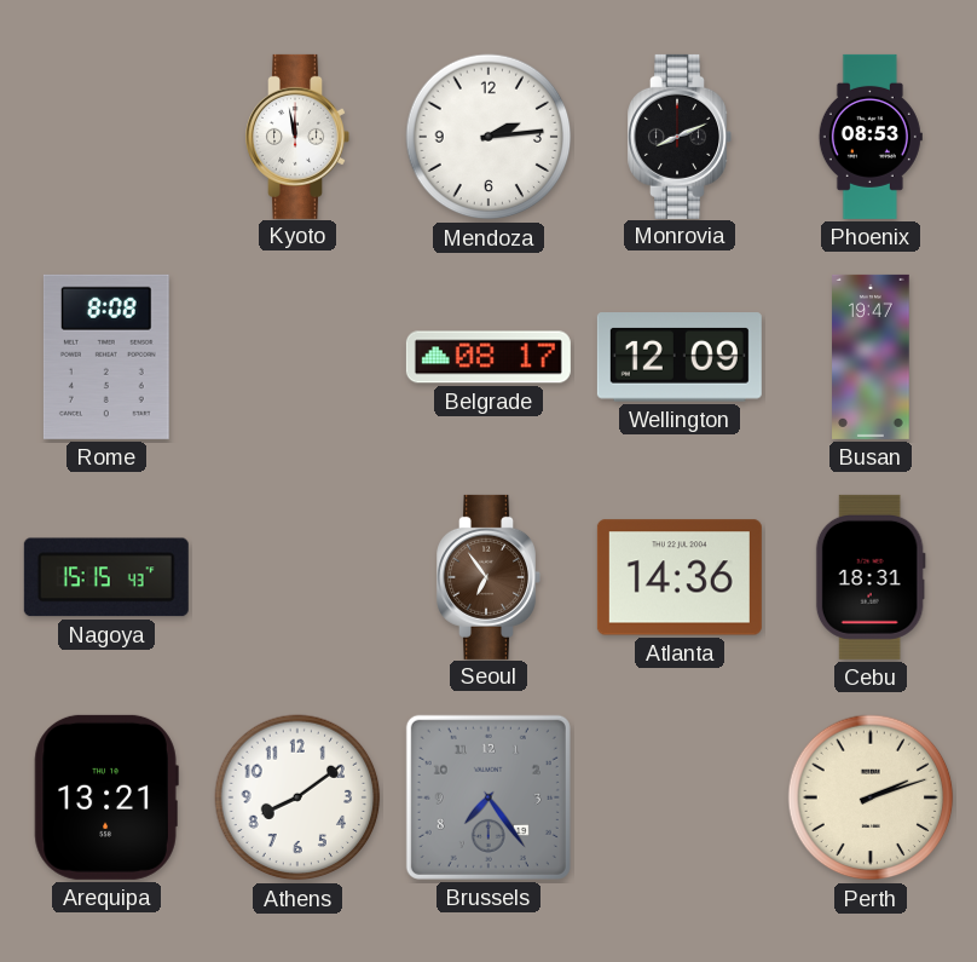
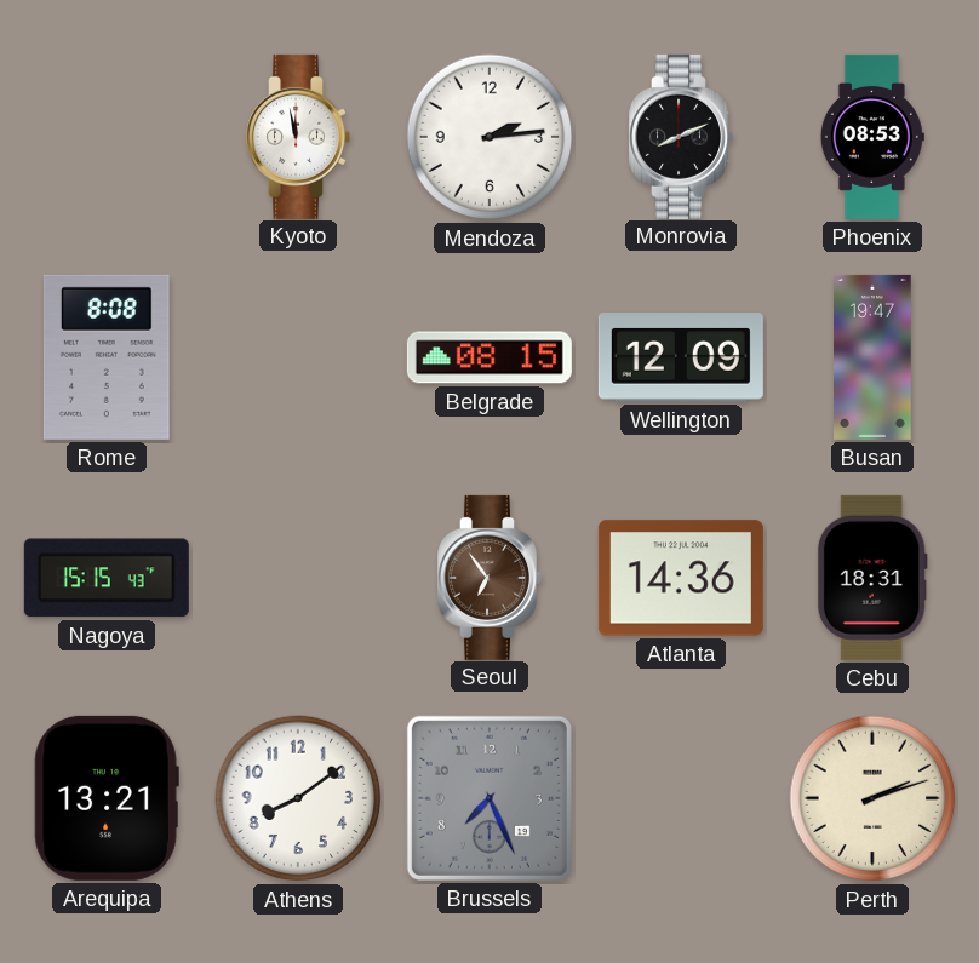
Belgrade: 08:17 -> 08:15
Brussels: 7:24 -> 7:26
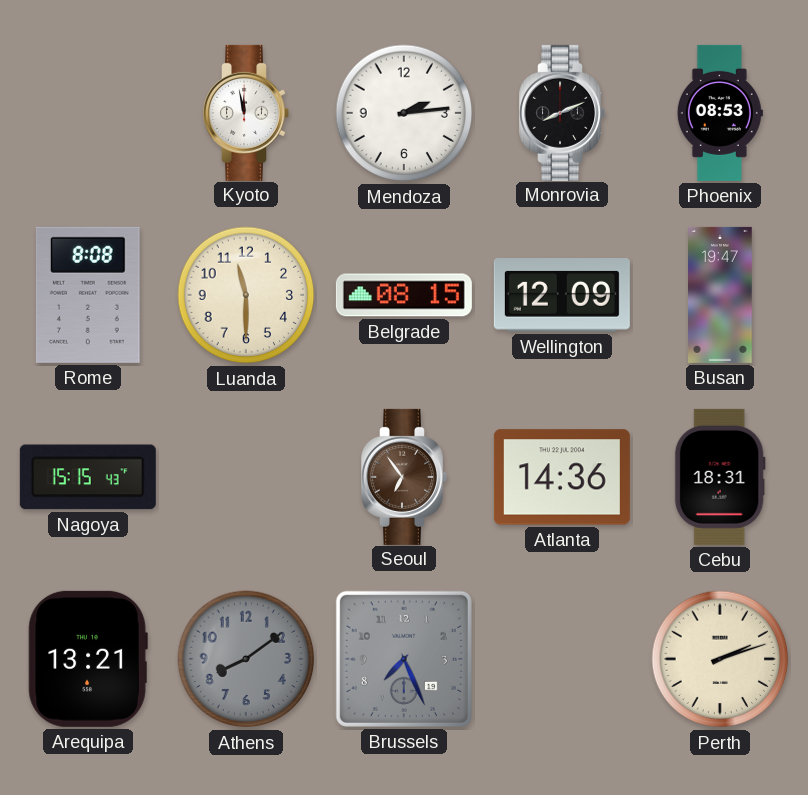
Luanda: none -> 11:30
Athens dial: white -> grey
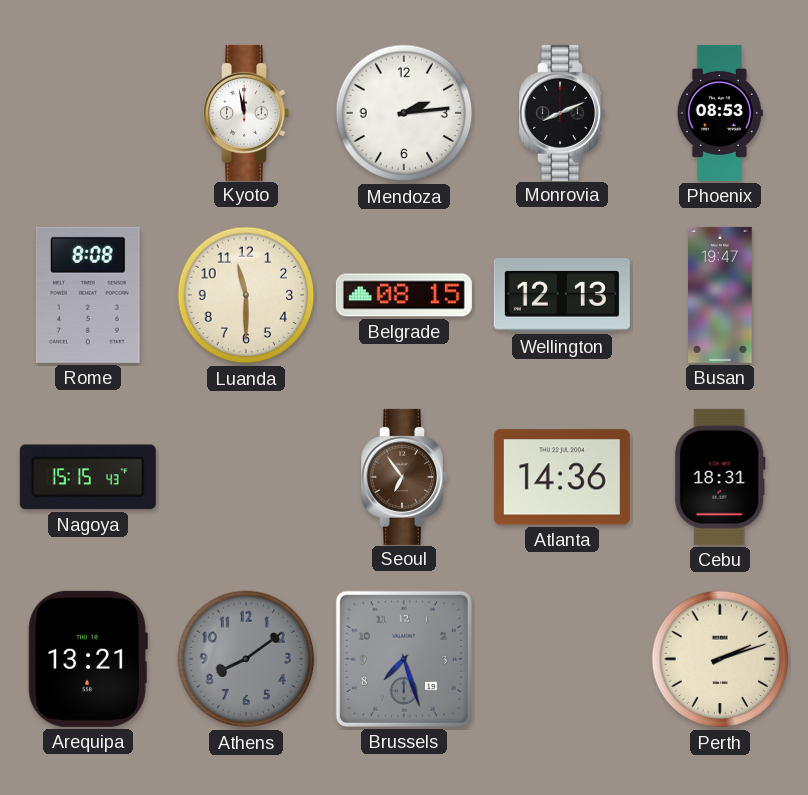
Wellington: 12:09 -> 12:13
Brussels: 7:26 -> 7:27
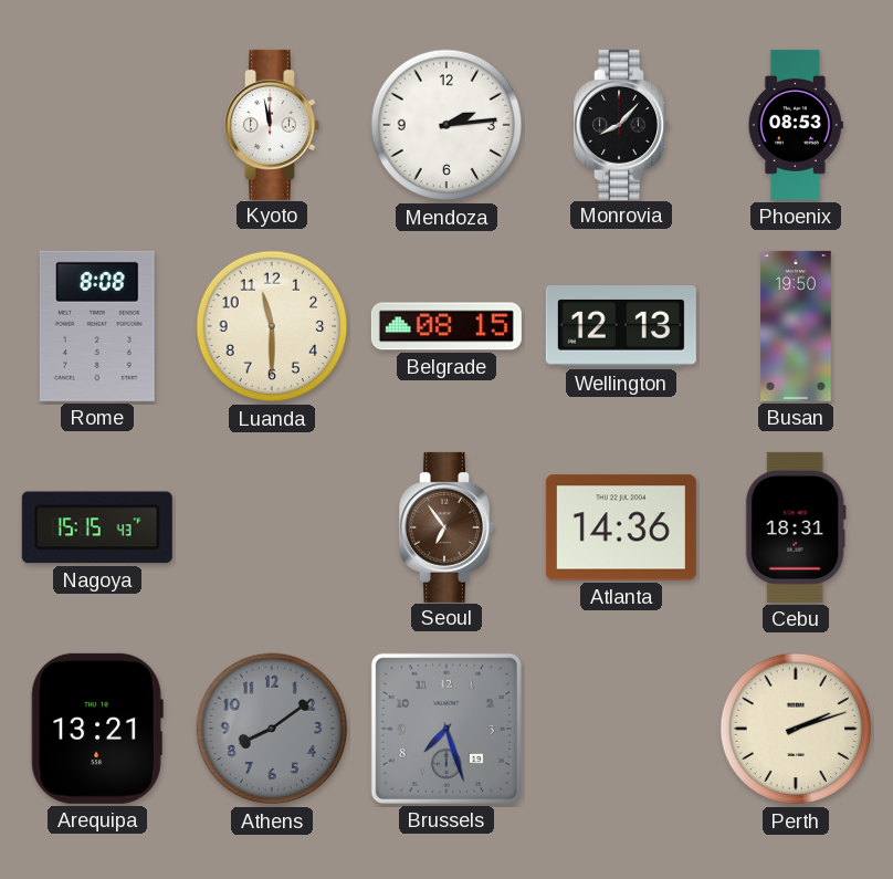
Monrovia: 8:11 -> 8:07
Busan: 19:47 -> 19:50
